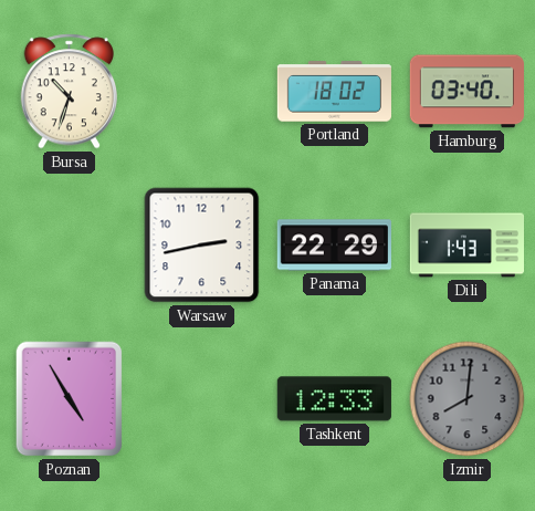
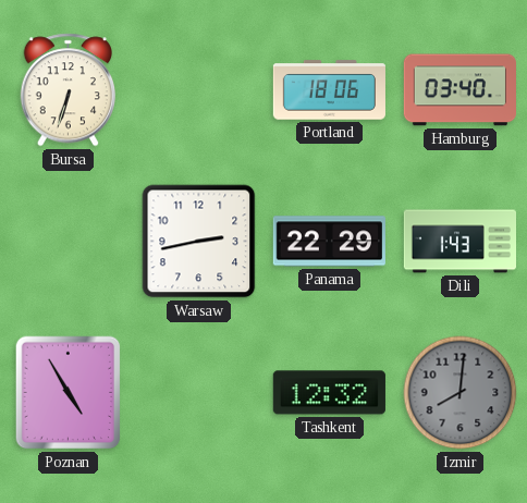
Bursa: 10:33 -> 6:33
Portland: 18:02 -> 18:06
Tashkent: 12:33 -> 12:32
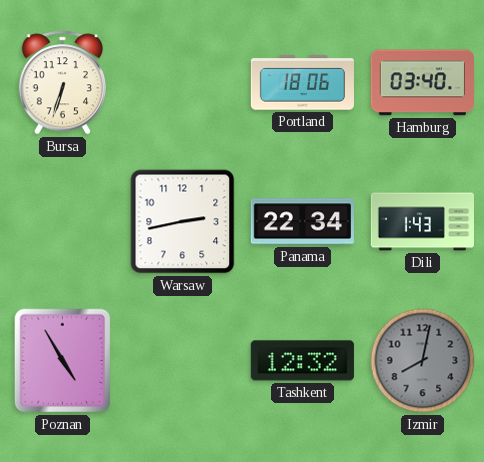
Panama: 22:29 -> 22:34
Izmir: 8:01 -> 8:02
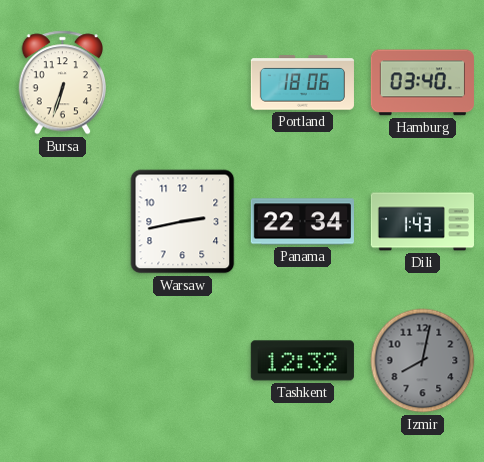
Poznan: 4:55 -> none
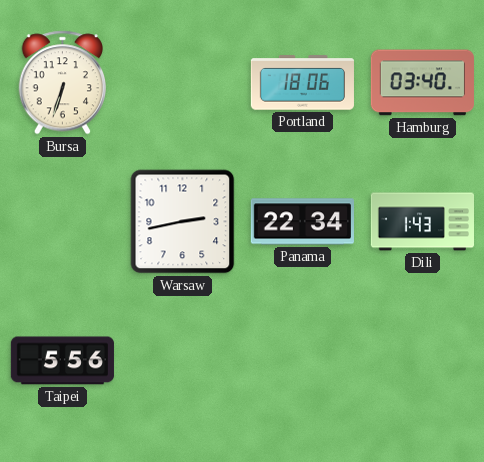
Taipei: none -> 5:56
Tashkent: 12:32 -> none
Izmir: 8:02 -> none
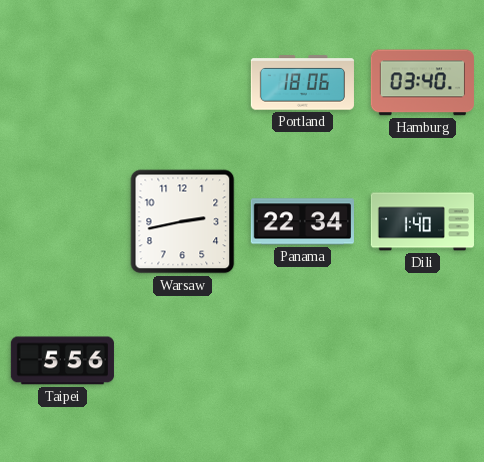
Bursa: 6:33 -> none
Dili: 1:43 -> 1:40
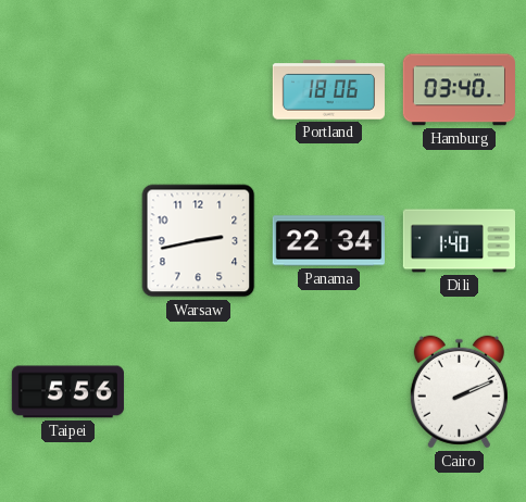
Cairo: none -> 2:11
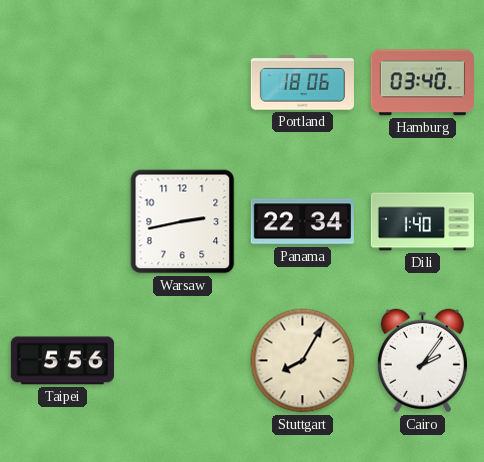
Stuttgart: none -> 8:05
Cairo: 2:11 -> 2:06
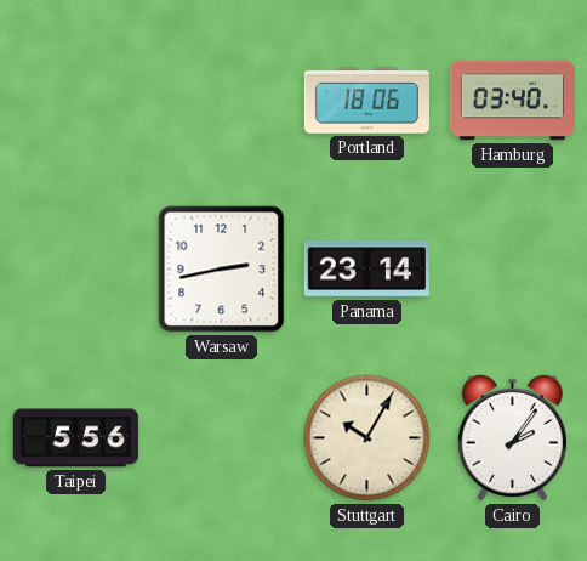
Panama: 22:34 -> 23:14
Dili: 1:40 -> none
Stuttgart: 8:05 -> 10:05
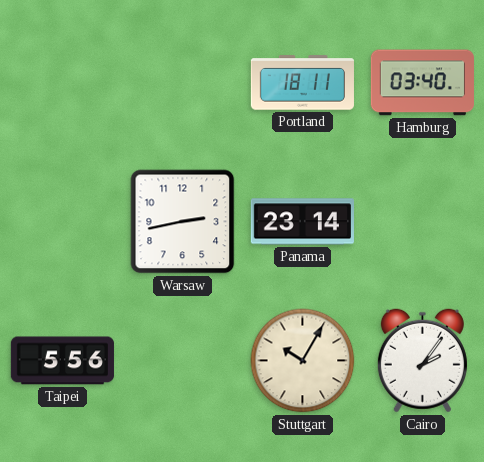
Portland: 18:06 -> 18:11
